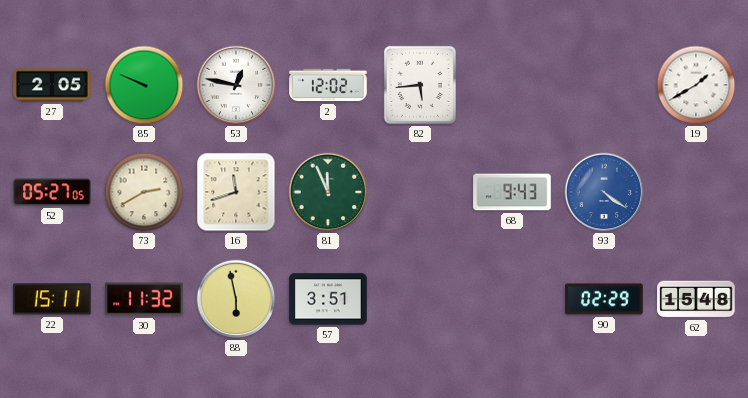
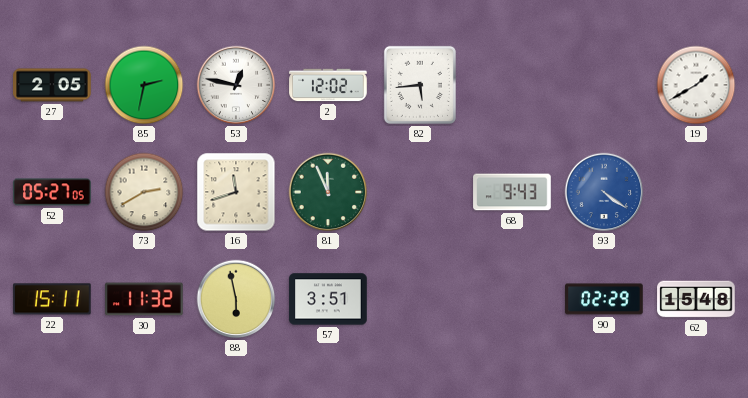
85: 9:49 -> 2:32
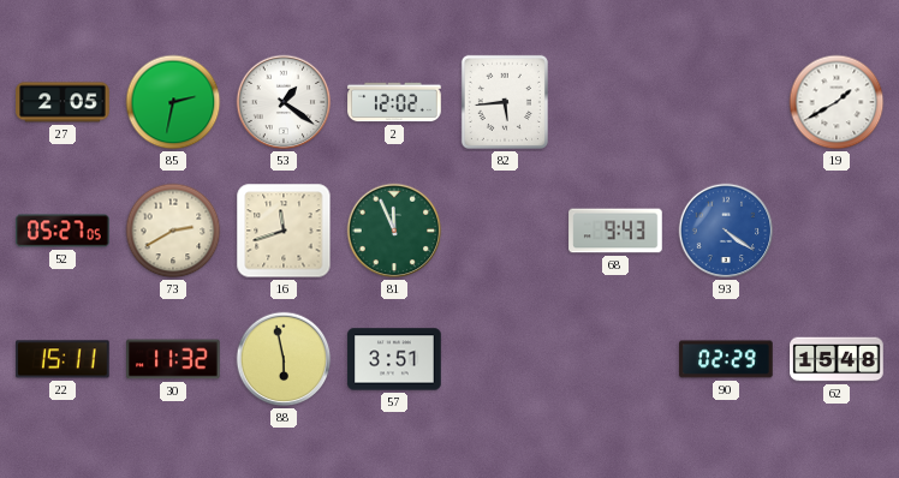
53: 12:47 -> 1:21
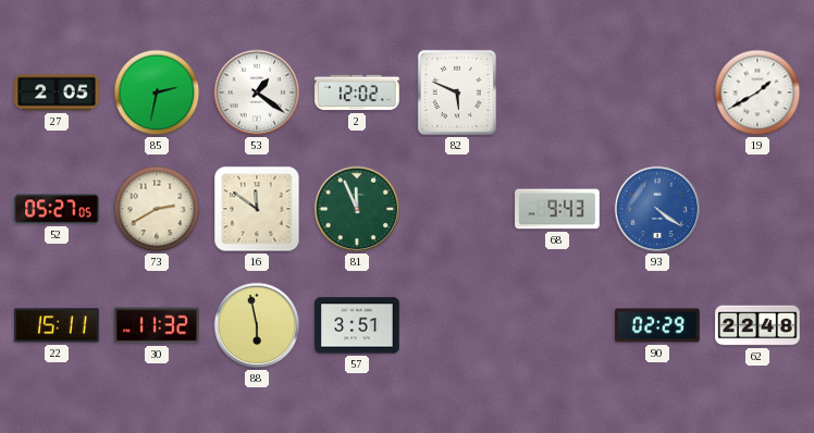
82: 5:44 -> 5:49
16: 11:42 -> 11:51
62: 15:48 -> 22:48
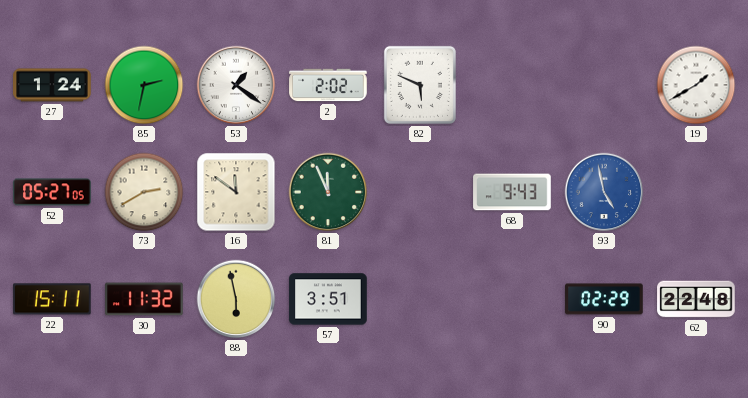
27: 2:05 -> 1:24
2: 12:02 -> 2:02
93: 4:21 -> 4:58
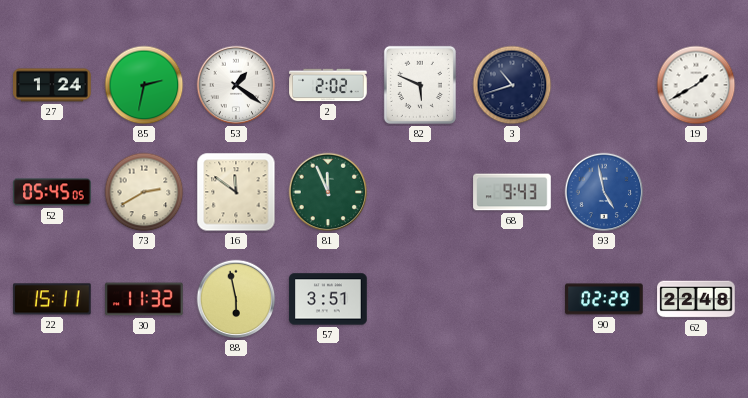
3: none -> 10:42
52: 05:27 -> 05:45
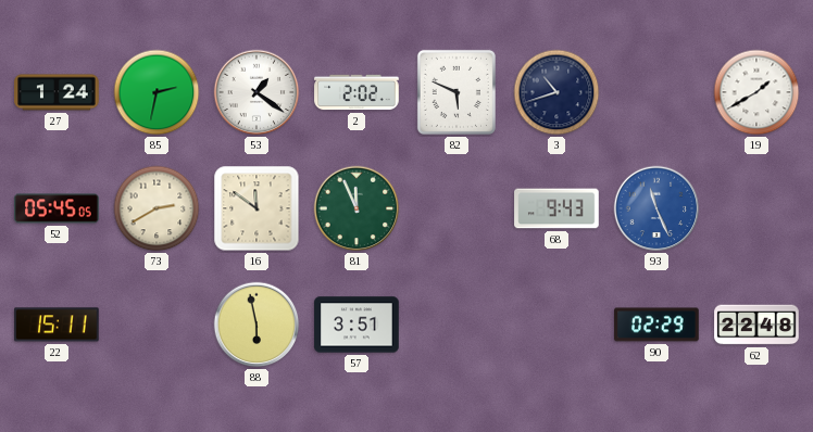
93: 4:58 -> 11:26
30: 11:32 -> none
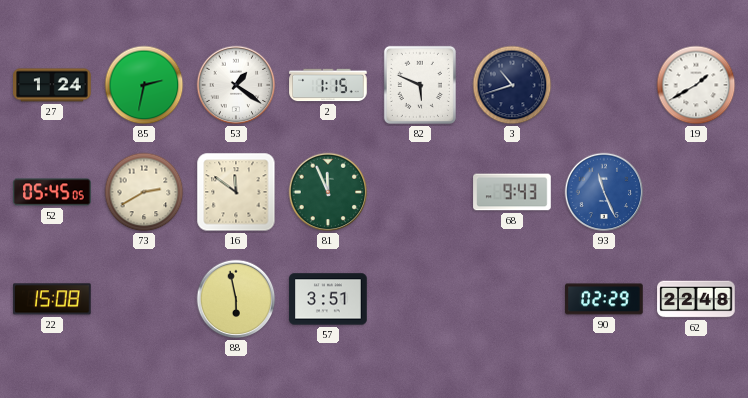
2: 2:02 -> 1:15
22: 15:11 -> 15:08
